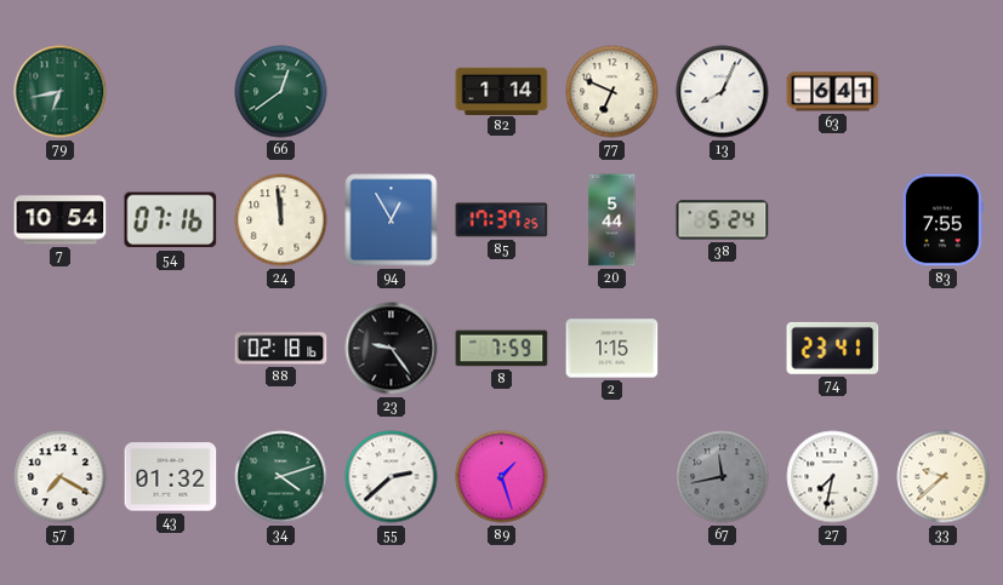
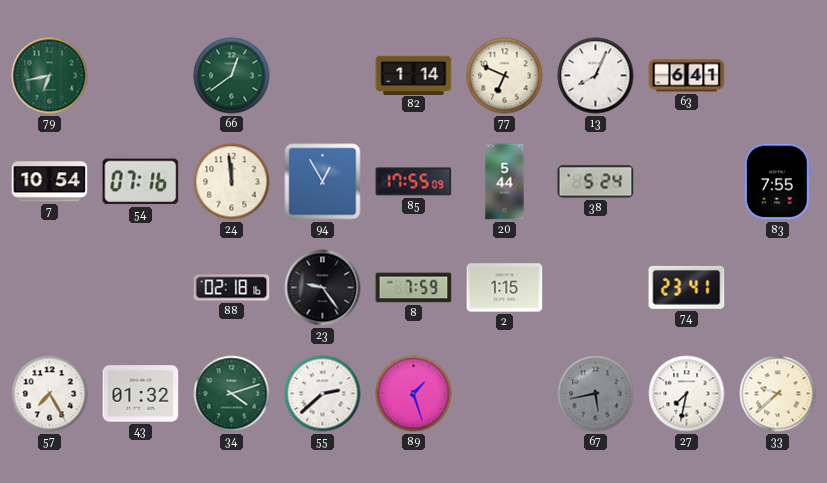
85: 17:37 -> 17:55
57: 7:20 -> 7:25
67: 11:43 -> 5:43
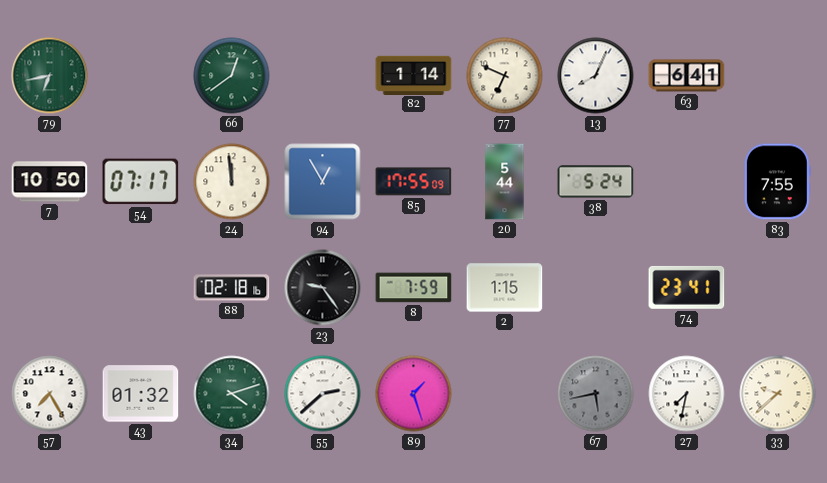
7: 10:54 -> 10:50
54: 07:16 -> 07:17
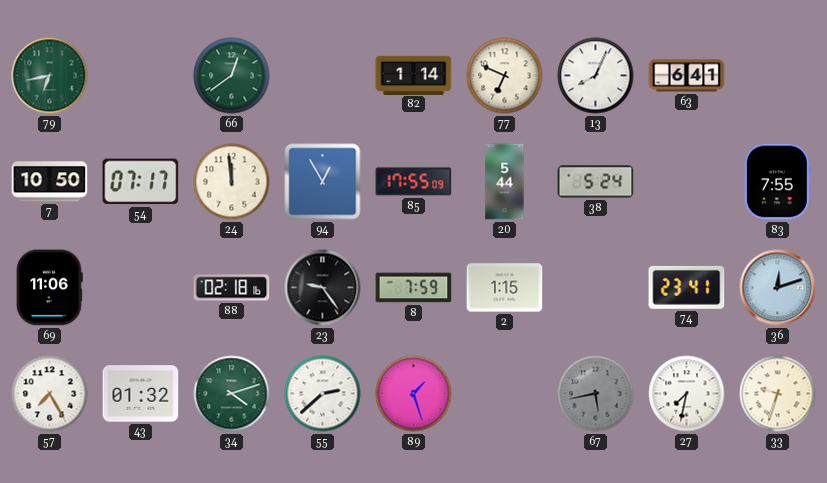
69: none -> 11:06
36: none -> 12:12
33: 9:38 -> 9:33
